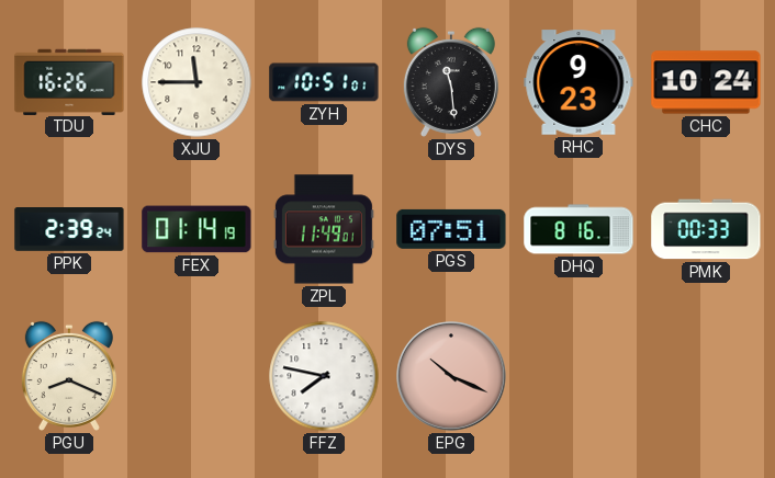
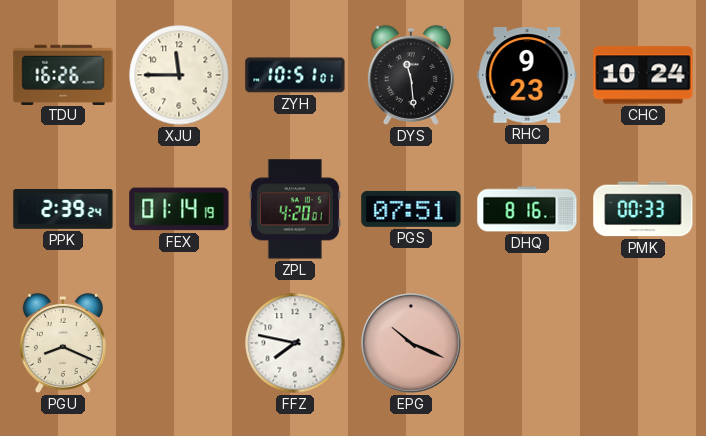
ZPL: 11:49 -> 4:20
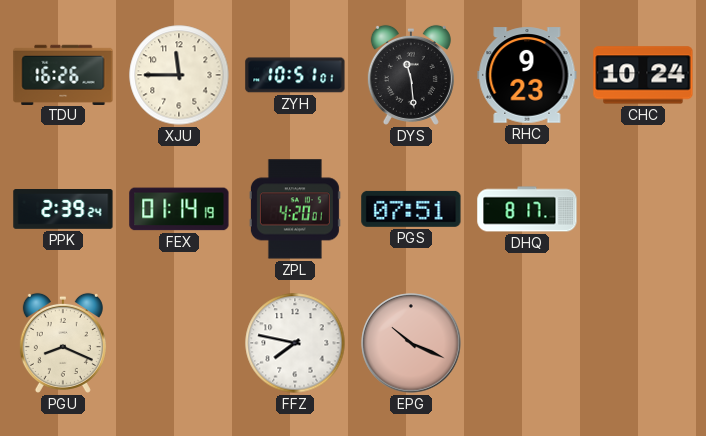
DHQ: 8:16 -> 8:17
PMK: 00:33 -> none
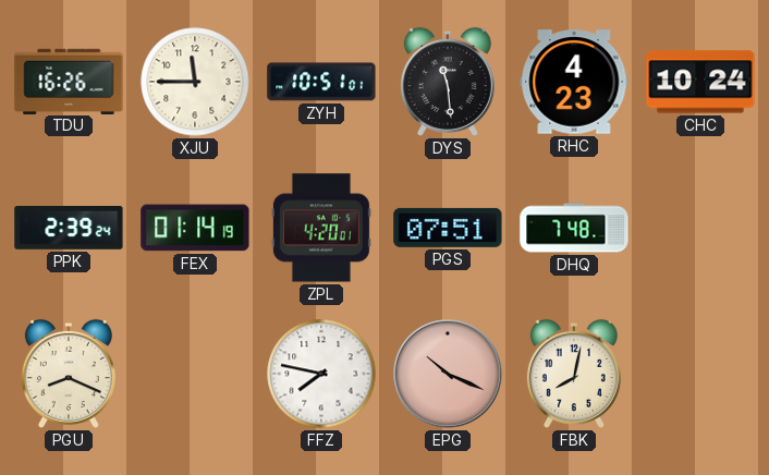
RHC: 9:23 -> 4:23
DHQ: 8:17 -> 7:48
FBK: none -> 8:02
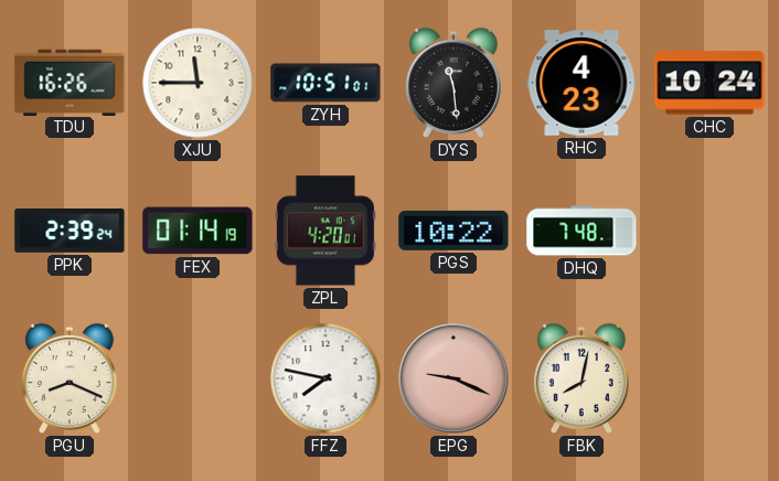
PGS: 07:51 -> 10:22
EPG: 10:19 -> 9:19
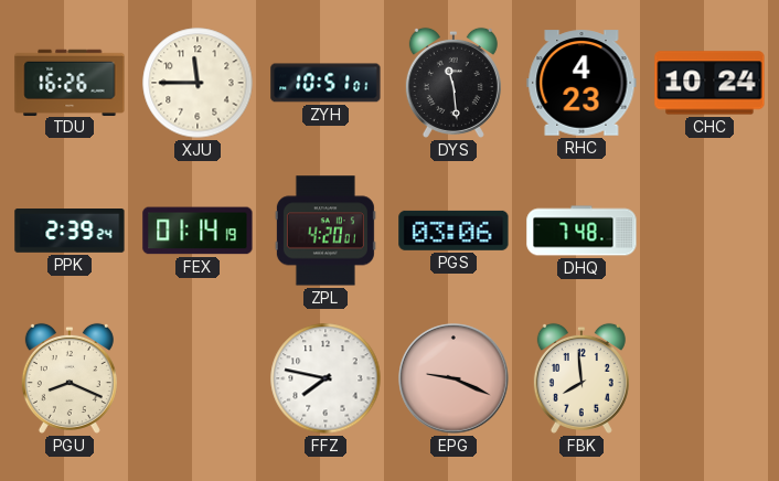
PGS: 10:22 -> 03:06
FBK: 8:02 -> 7:59
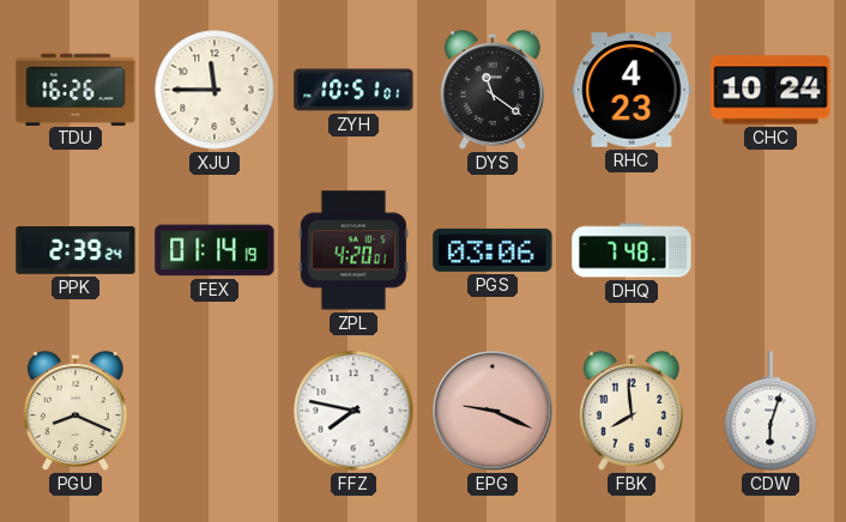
DYS: 11:29 -> 11:21
CDW: none -> 6:03
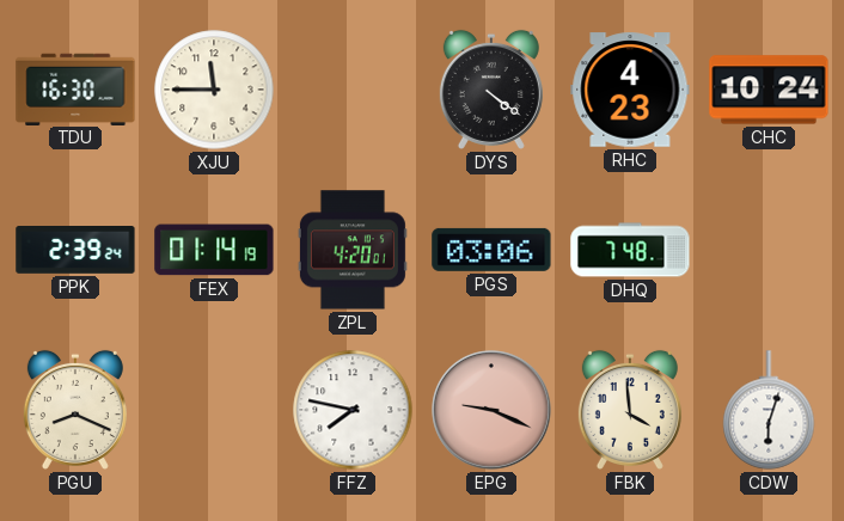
TDU: 16:26 -> 16:30
ZYH: 10:51 -> none
DYS: 11:21 -> 4:21
FBK: 7:59 -> 3:59
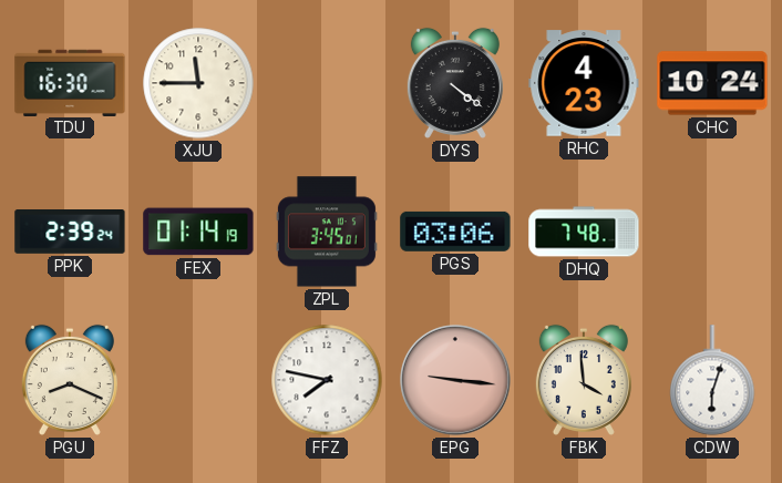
ZPL: 4:20 -> 3:45
EPG: 9:19 -> 9:16
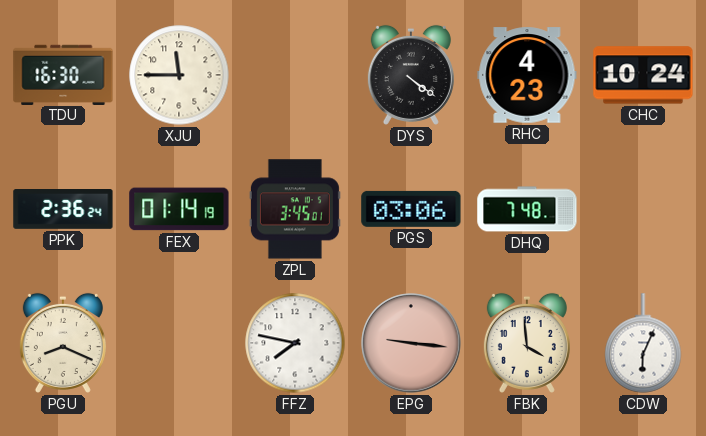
PPK: 2:39 -> 2:36
CDW: 6:03 -> 6:04
